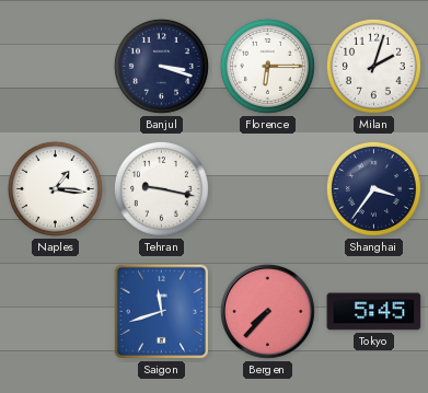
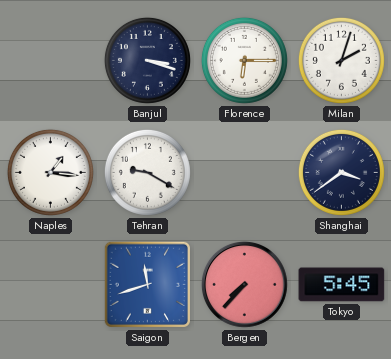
Tehran: 9:17 -> 9:20
Shanghai: 3:36 -> 3:39
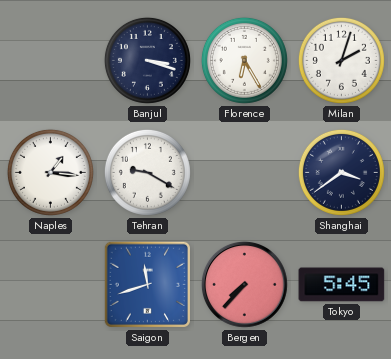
Florence: 6:15 -> 6:25
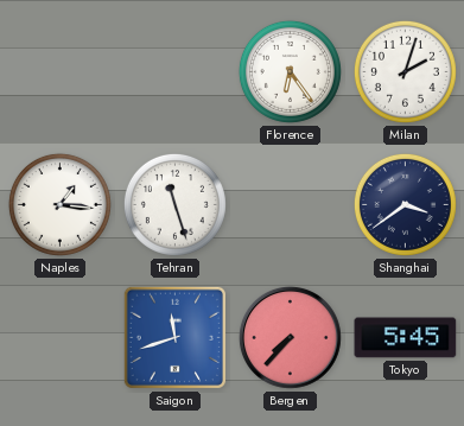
Banjul: 3:18 -> none
Florence: 6:25 -> 6:24
Tehran: 9:20 -> 11:27
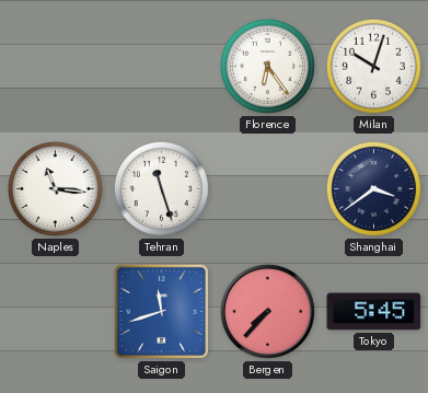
Milan: 2:03 -> 10:03
Naples: 1:16 -> 11:16
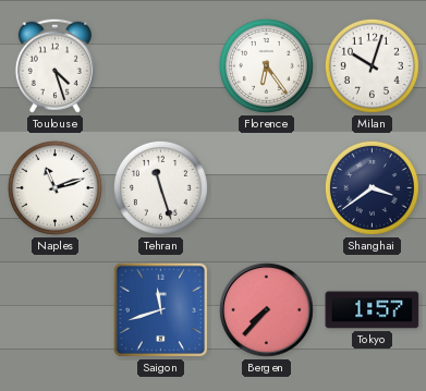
Toulouse: none -> 4:27
Naples: 11:16 -> 11:12
Tokyo: 5:45 -> 1:57
